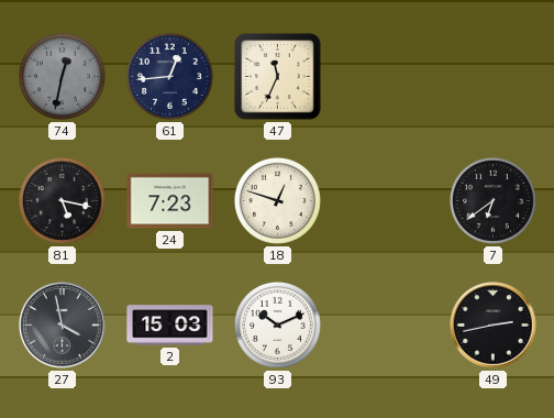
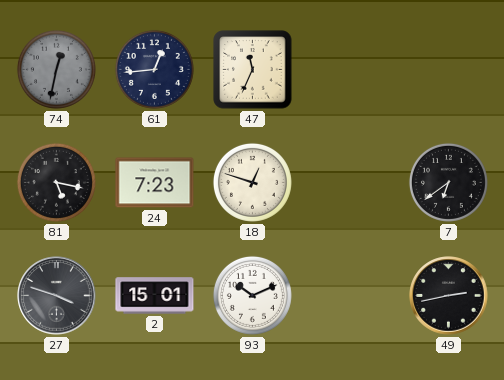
27: 3:58 -> 3:48
2: 15:03 -> 15:01
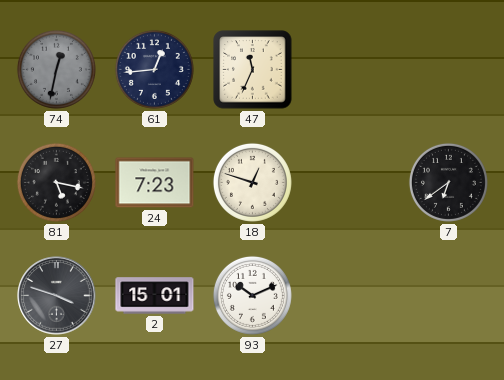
49: 2:43 -> none
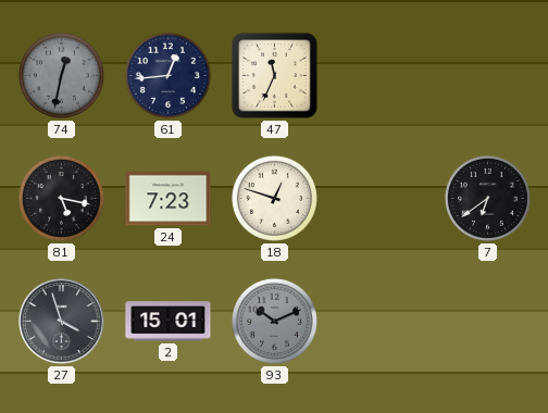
27: 3:48 -> 3:57
93 dial: white -> grey
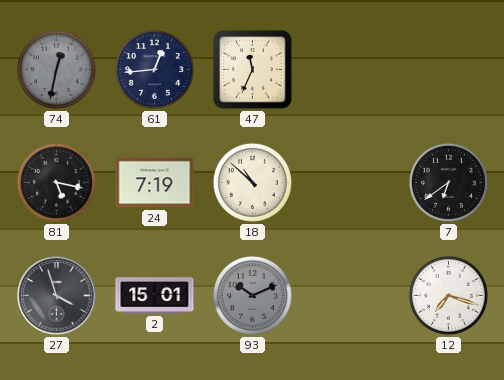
24: 7:23 -> 7:19
18: 12:48 -> 10:52
12: none -> 7:18
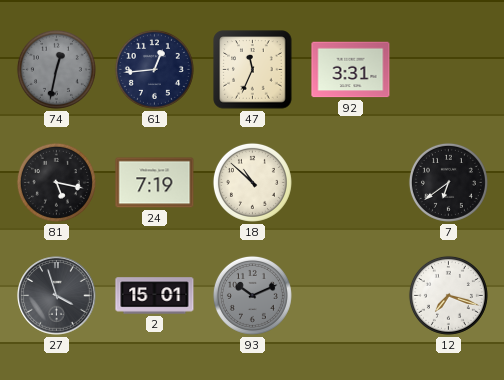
92: none -> 3:31
